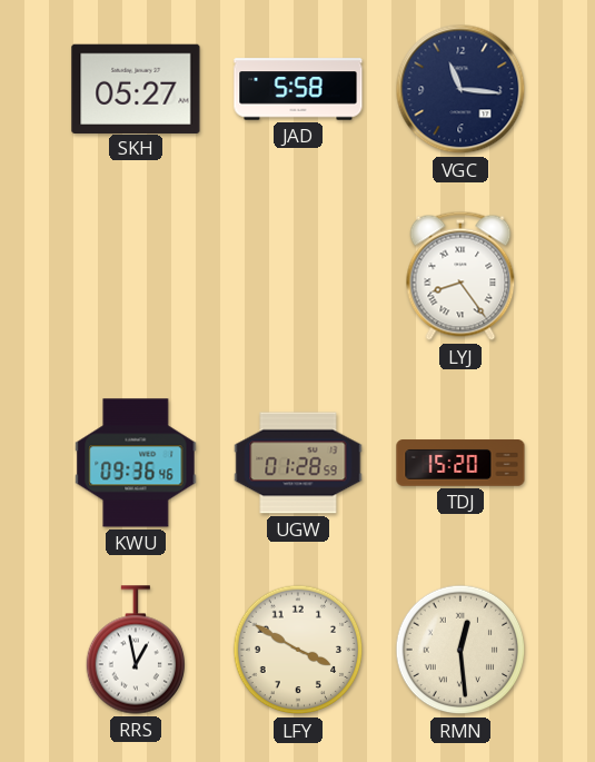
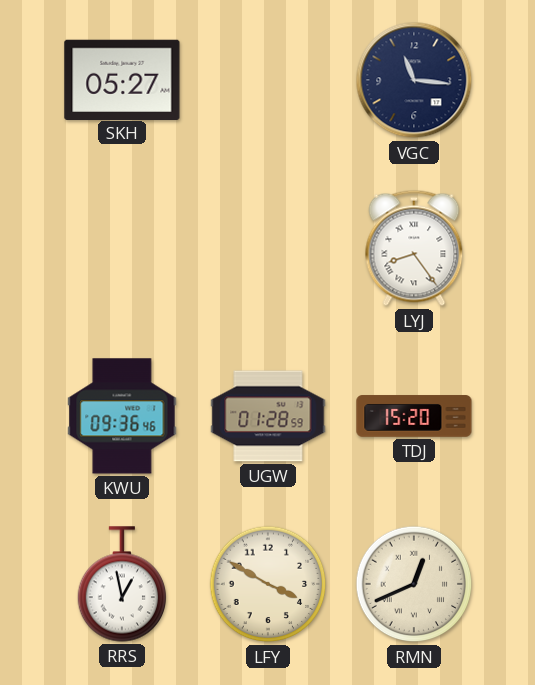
JAD: 5:58 -> none
RMN: 12:29 -> 12:41
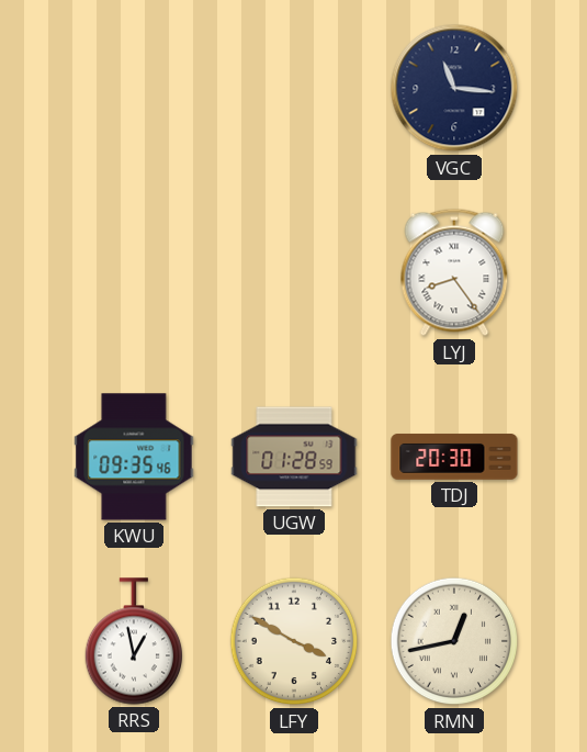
SKH: 05:27 -> none
KWU: 09:36 -> 09:35
TDJ: 15:20 -> 20:30
RMN: 12:41 -> 12:43
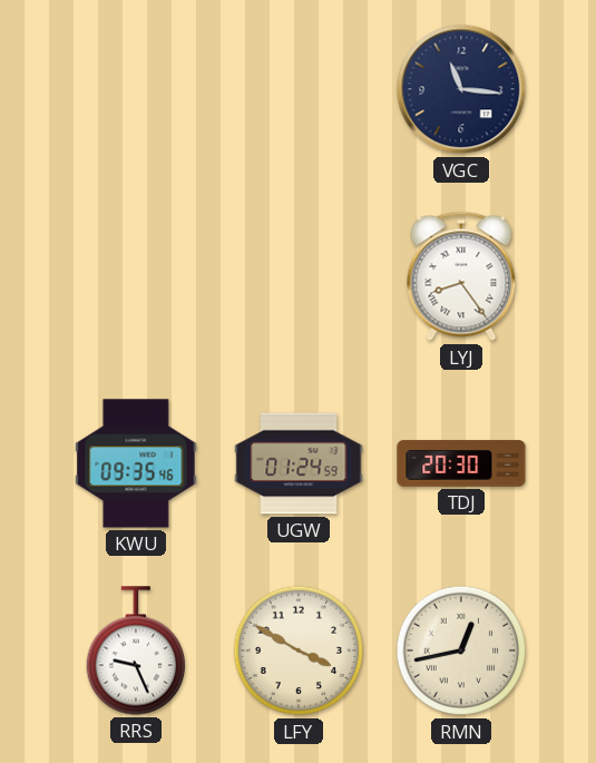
UGW: 01:28 -> 01:24
RRS: 12:58 -> 9:26
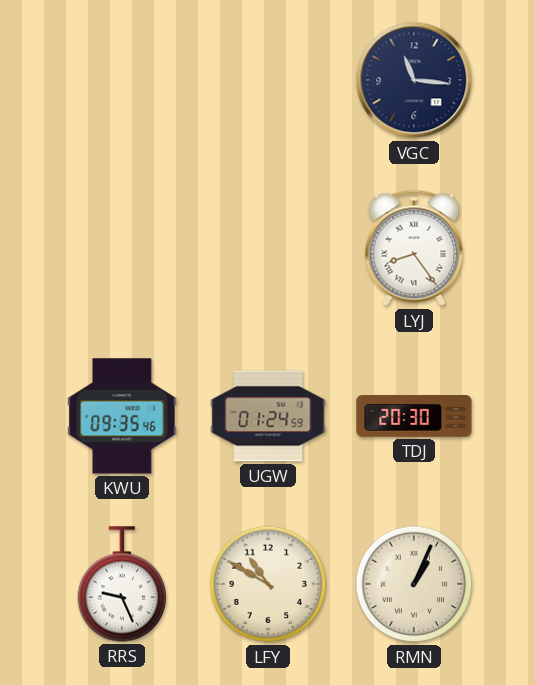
LFY: 3:50 -> 10:50
RMN: 12:43 -> 1:04
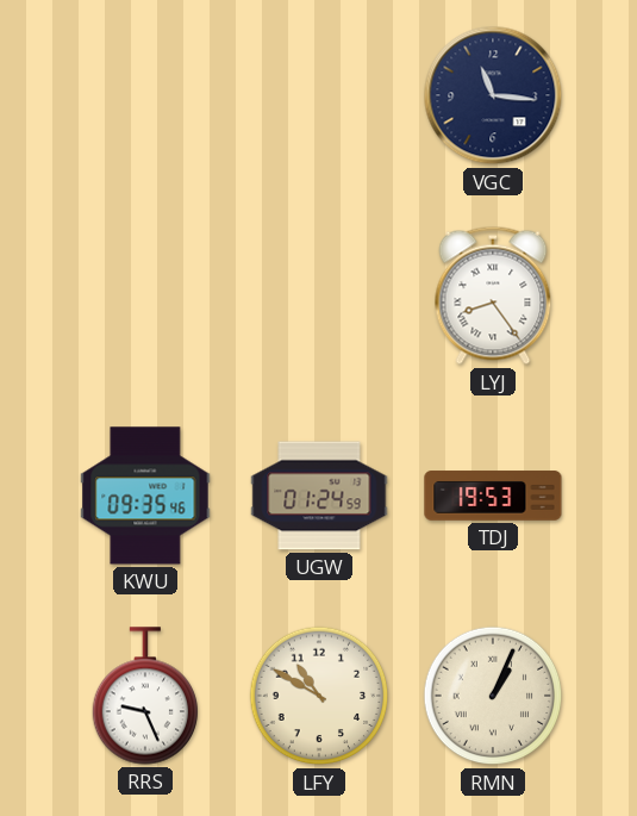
TDJ: 20:30 -> 19:53
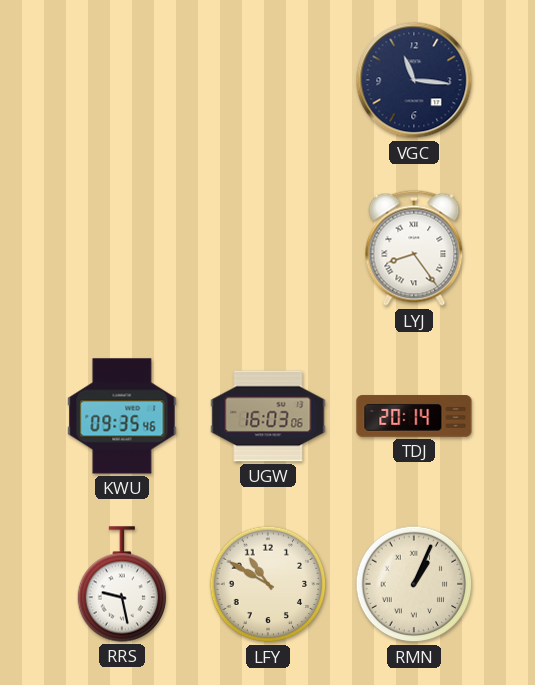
UGW: 01:24 -> 16:03
TDJ: 19:53 -> 20:14
RRS: 9:26 -> 9:28
